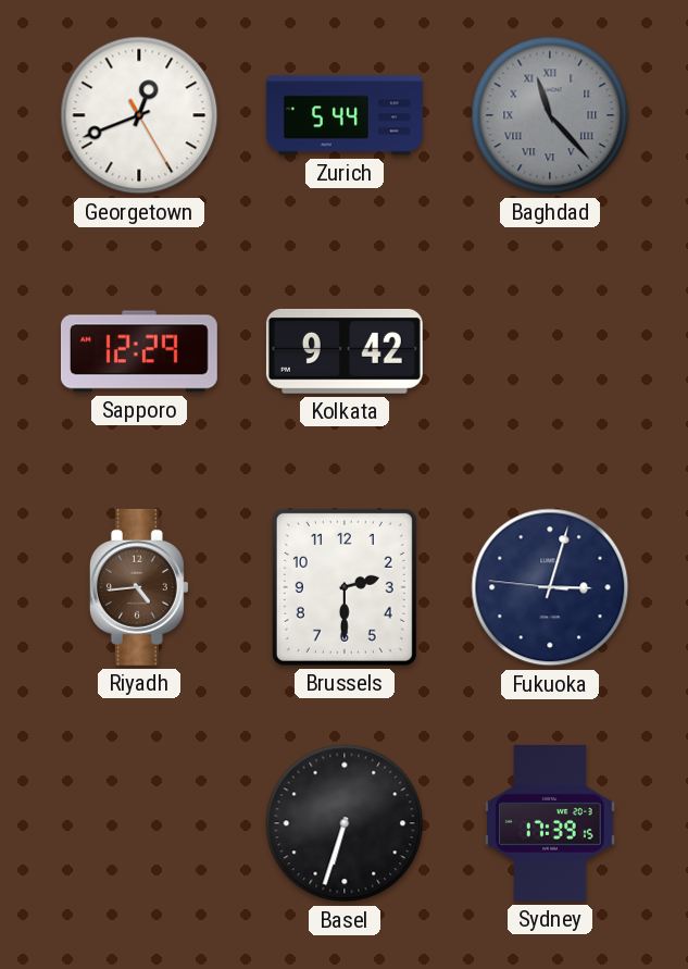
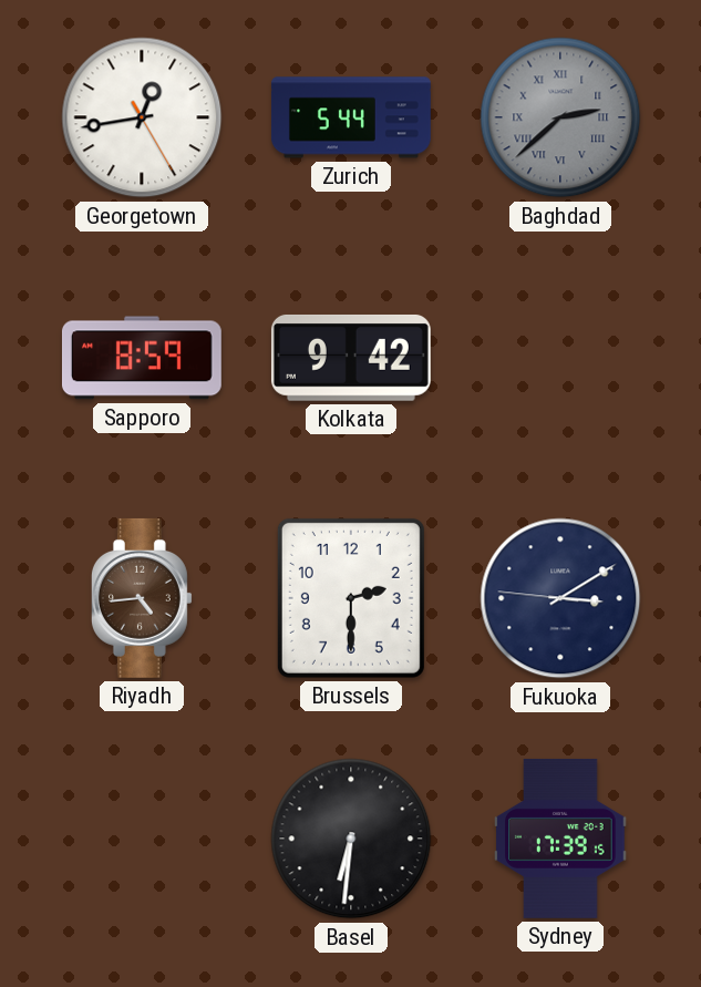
Georgetown: 12:41 -> 12:43
Baghdad: 11:23 -> 2:38
Sapporo: 12:29 -> 8:59
Fukuoka: 3:02 -> 3:09
Basel: 6:33 -> 6:31
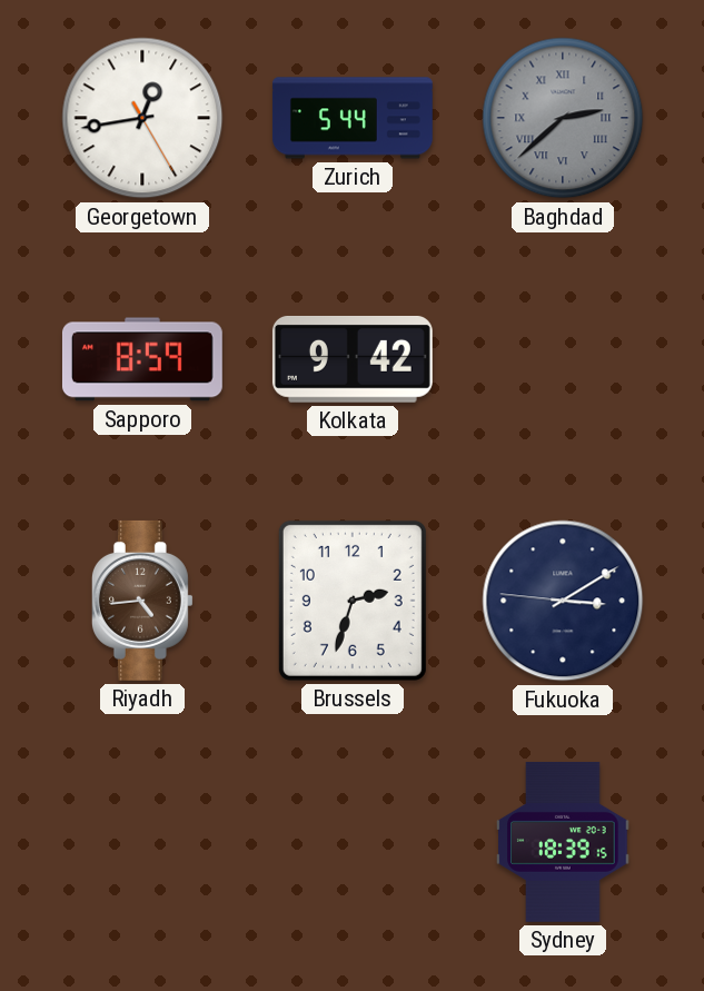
Brussels: 2:30 -> 2:33
Basel: 6:31 -> none
Sydney: 17:39 -> 18:39
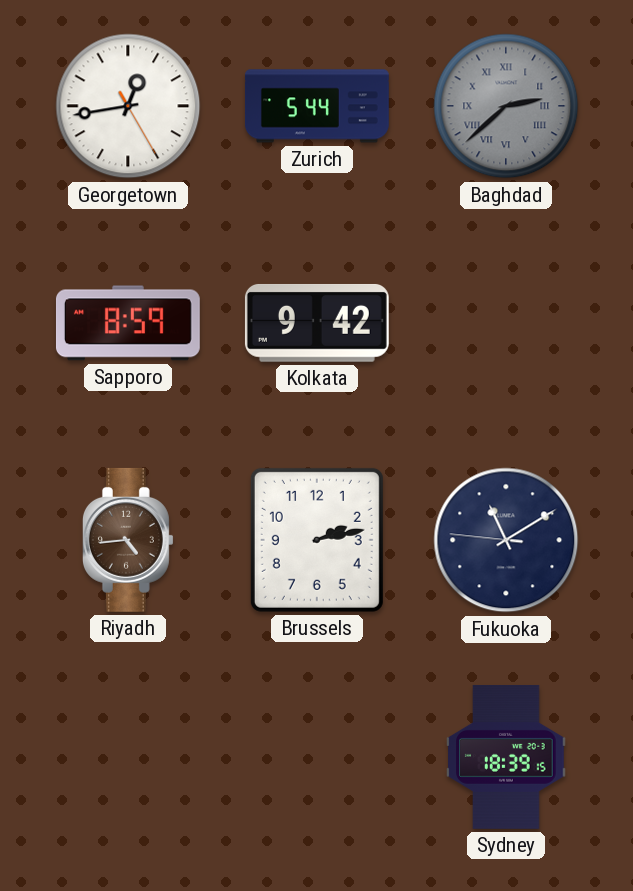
Brussels: 2:33 -> 2:13
Fukuoka: 3:09 -> 11:09
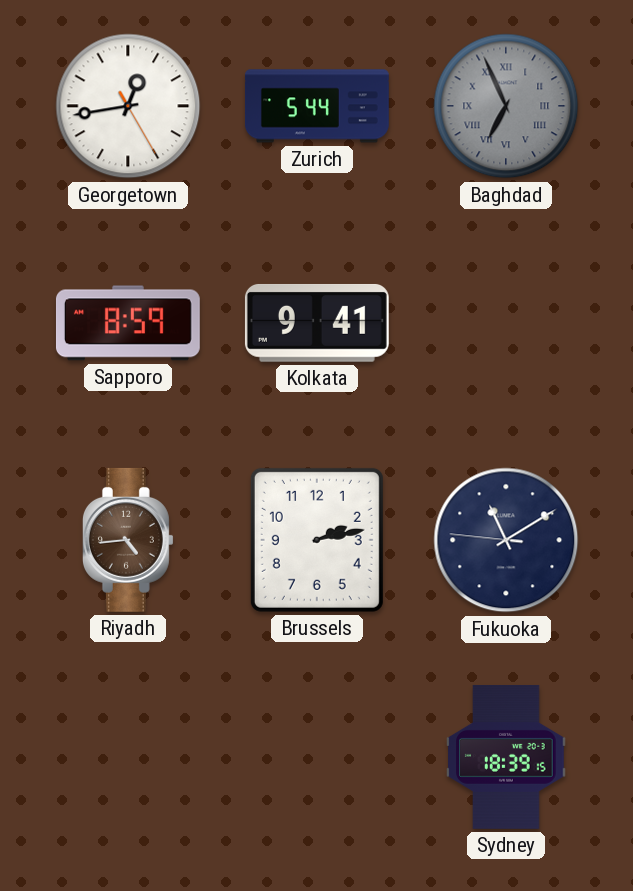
Baghdad: 2:38 -> 6:56
Kolkata: 9:42 -> 9:41
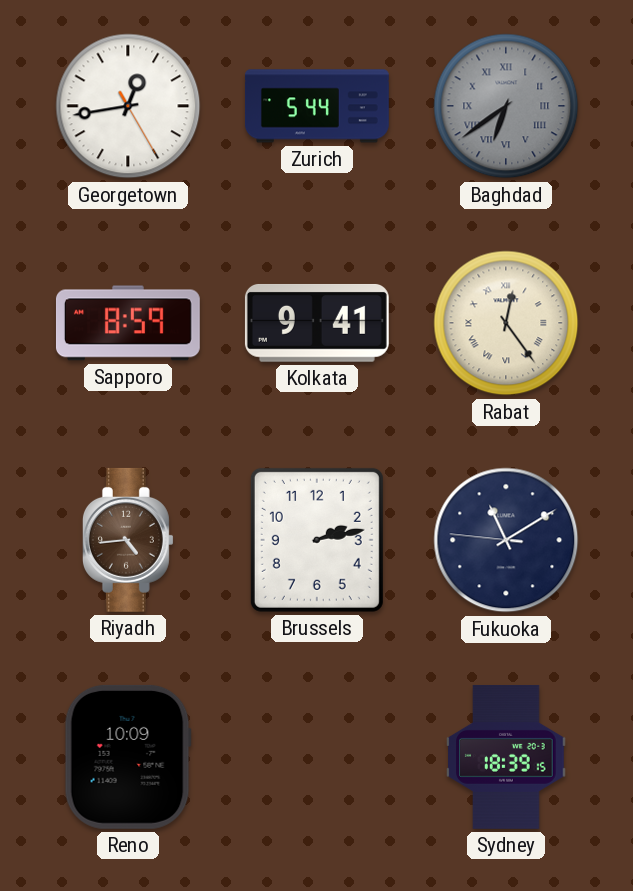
Baghdad: 6:56 -> 6:39
Rabat: none -> 12:24
Reno: none -> 10:09
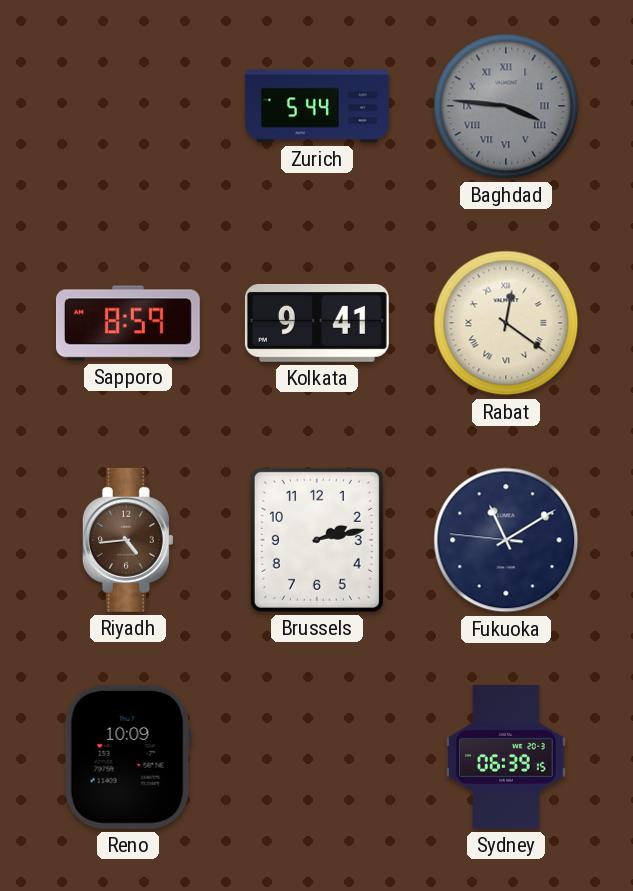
Georgetown: 12:43 -> none
Baghdad: 6:39 -> 3:46
Rabat: 12:24 -> 12:21
Sydney: 18:39 -> 06:39
